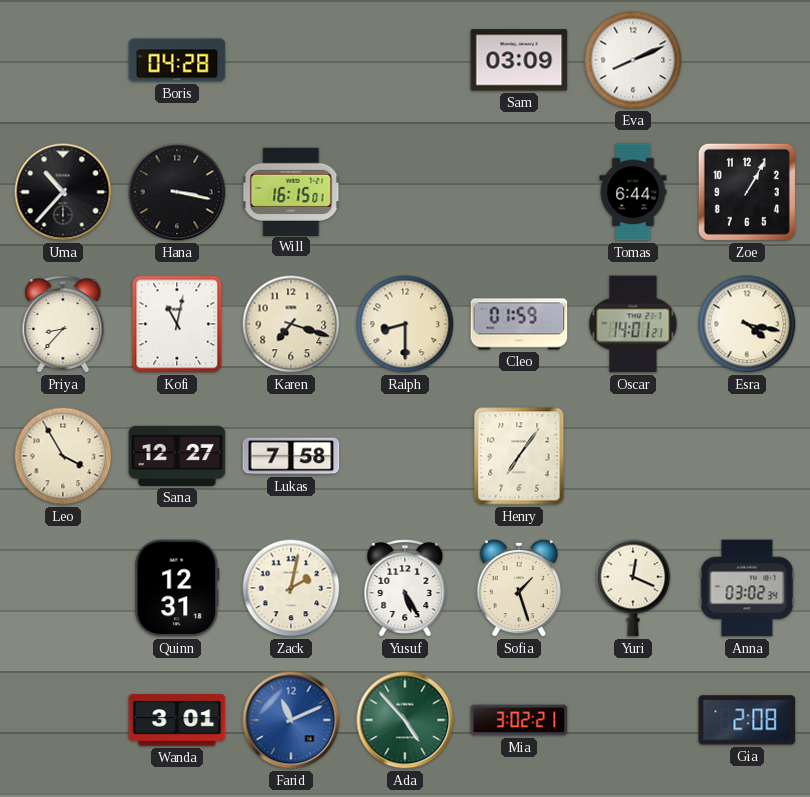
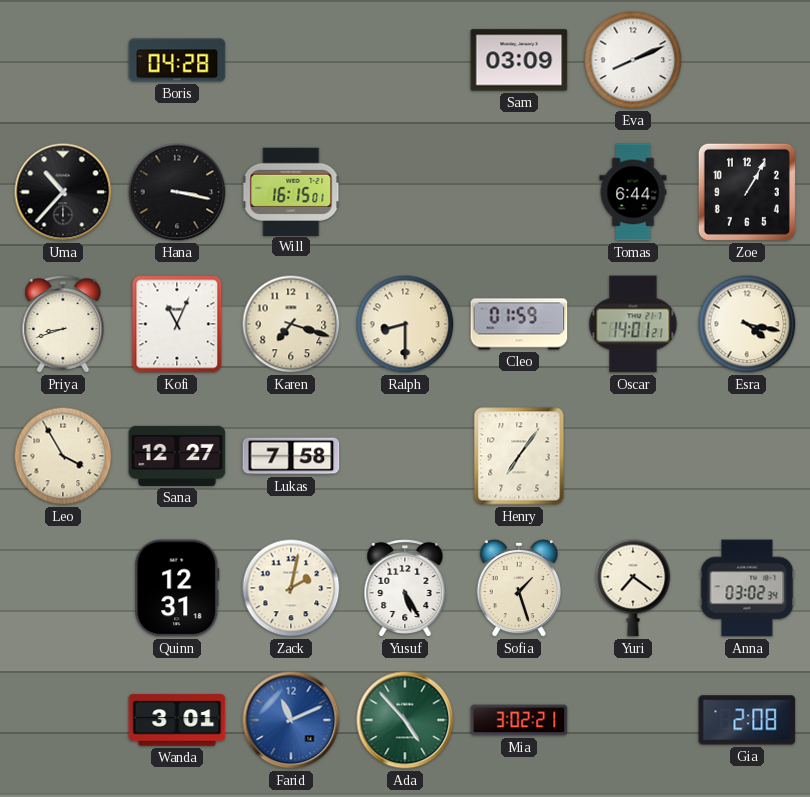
Priya: 8:37 -> 8:42
Kofi: 11:02 -> 11:04
Yuri: 12:19 -> 7:21
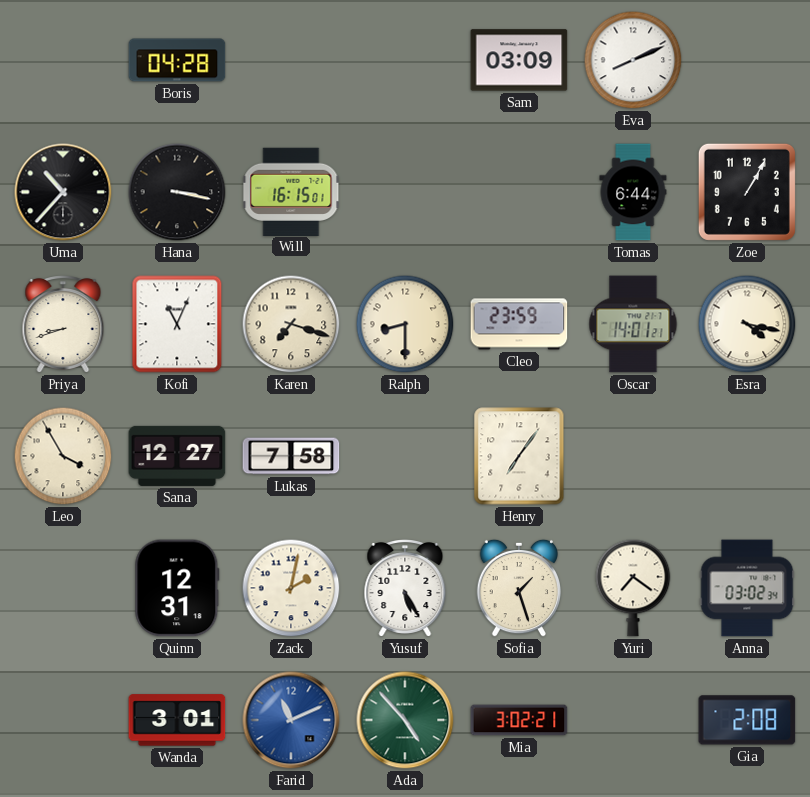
Cleo: 01:59 -> 23:59
